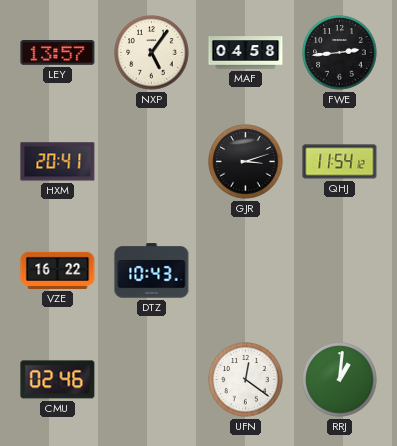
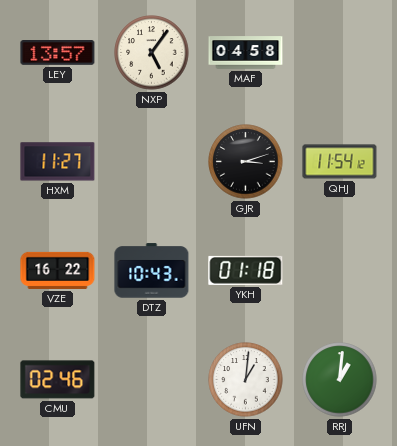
FWE: 2:44 -> none
HXM: 20:41 -> 11:27
YKH: none -> 01:18
UFN: 12:21 -> 1:01
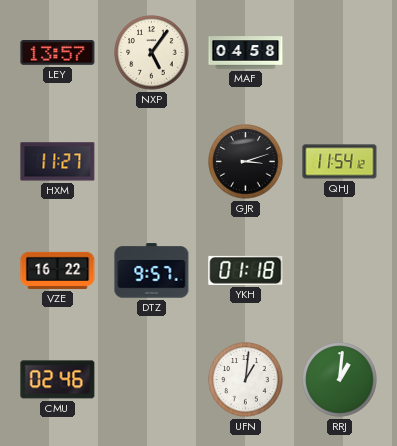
DTZ: 10:43 -> 9:57
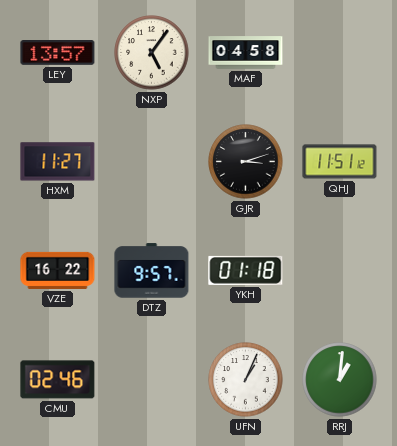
QHJ: 11:54 -> 11:51
UFN: 1:01 -> 1:04
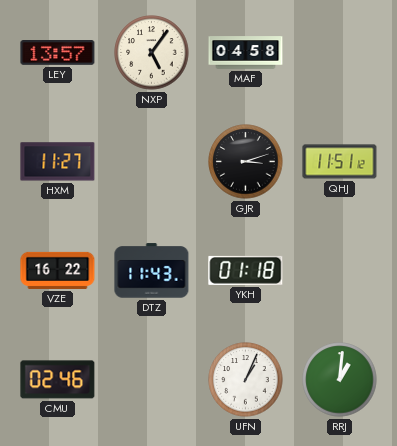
DTZ: 9:57 -> 11:43
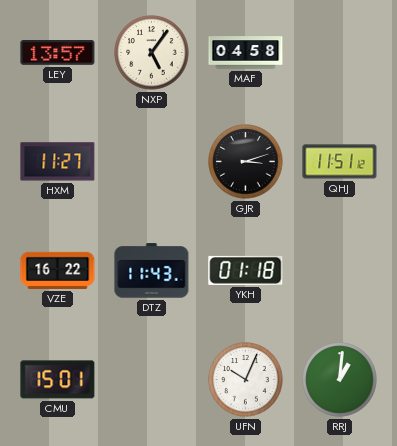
CMU: 02:46 -> 15:01
UFN: 1:04 -> 10:04
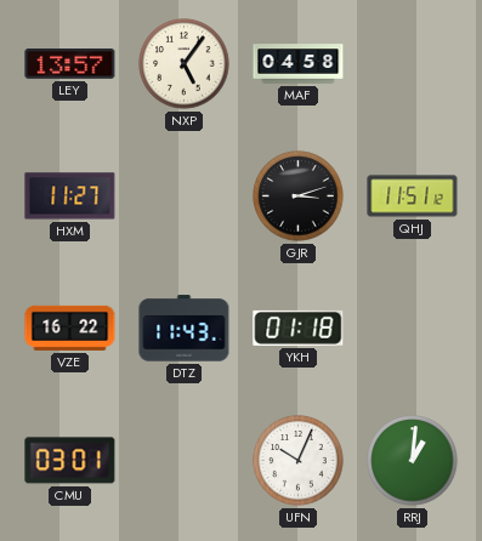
CMU: 15:01 -> 03:01
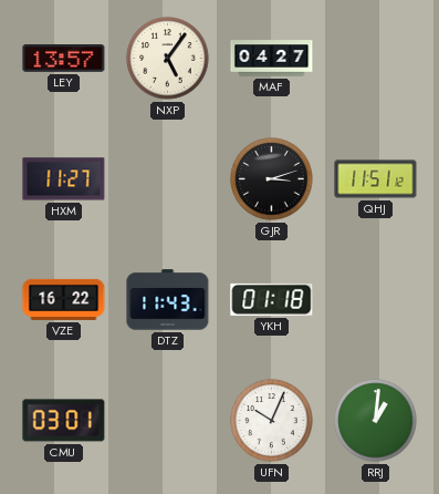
MAF: 04:58 -> 04:27
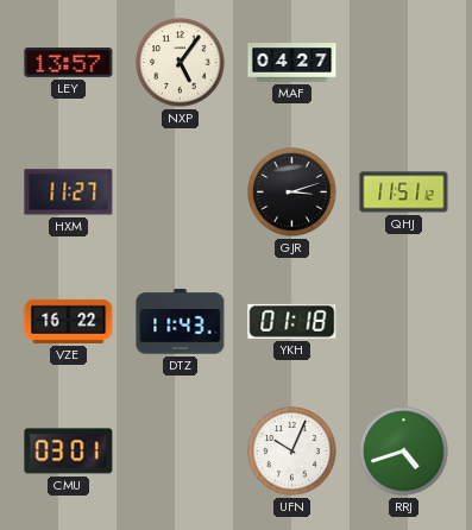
RRJ: 1:01 -> 4:42
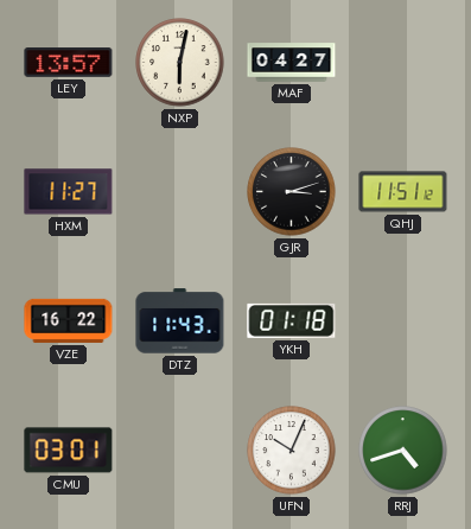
NXP: 5:06 -> 6:02
